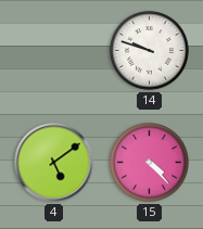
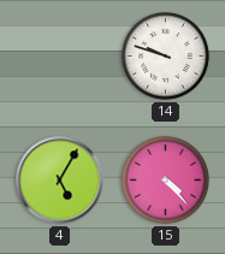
4: 5:09 -> 5:05
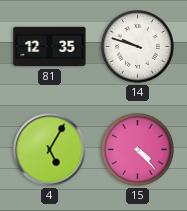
81: none -> 12:35
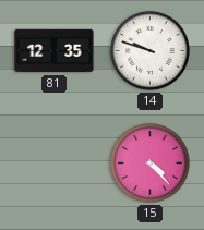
4: 5:05 -> none
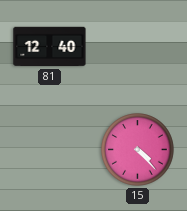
81: 12:35 -> 12:40
14: 9:48 -> none
